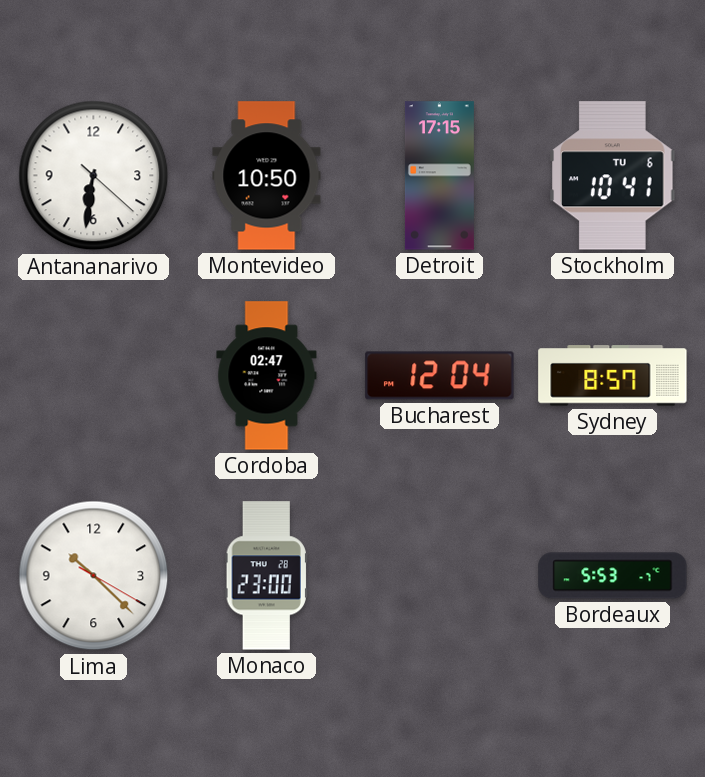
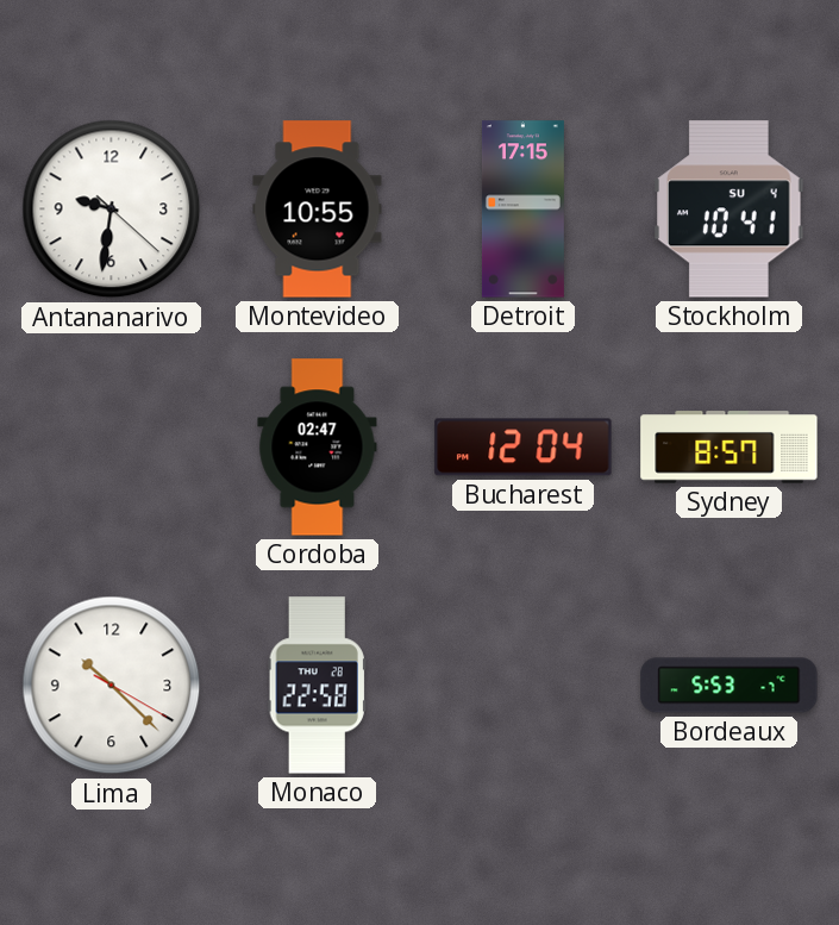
Antananarivo: 6:31 -> 9:31
Montevideo: 10:50 -> 10:55
Stockholm date: TU 6 -> SU 4
Monaco: 23:00 -> 22:58
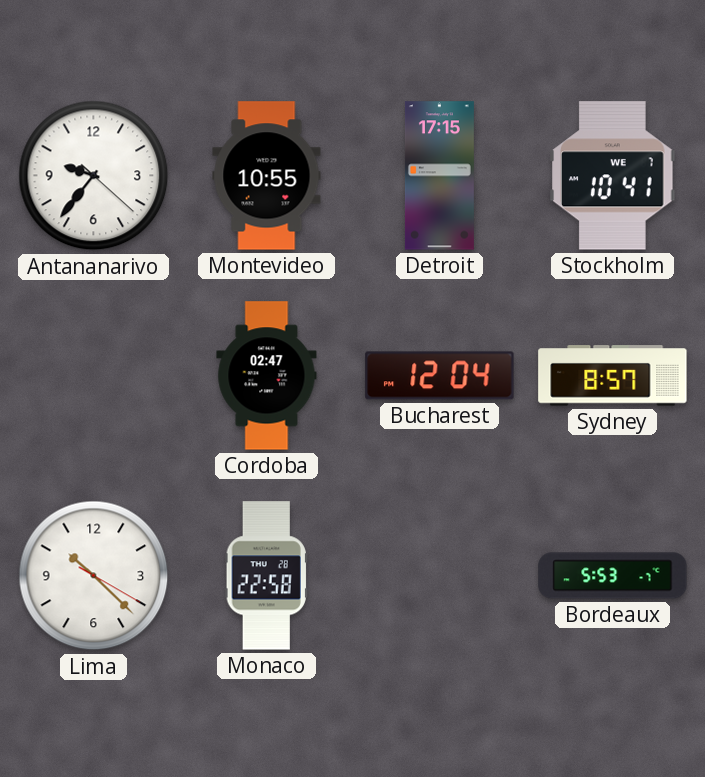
Antananarivo: 9:31 -> 9:36
Stockholm date: SU 4 -> WE 7
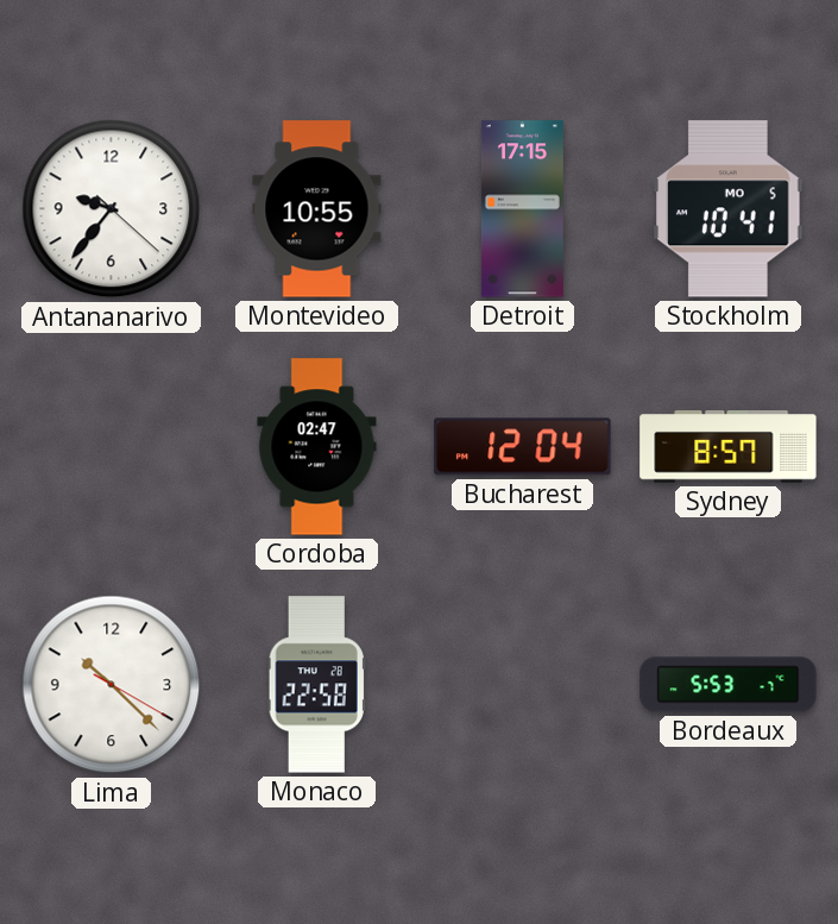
Stockholm date: WE 7 -> MO 5
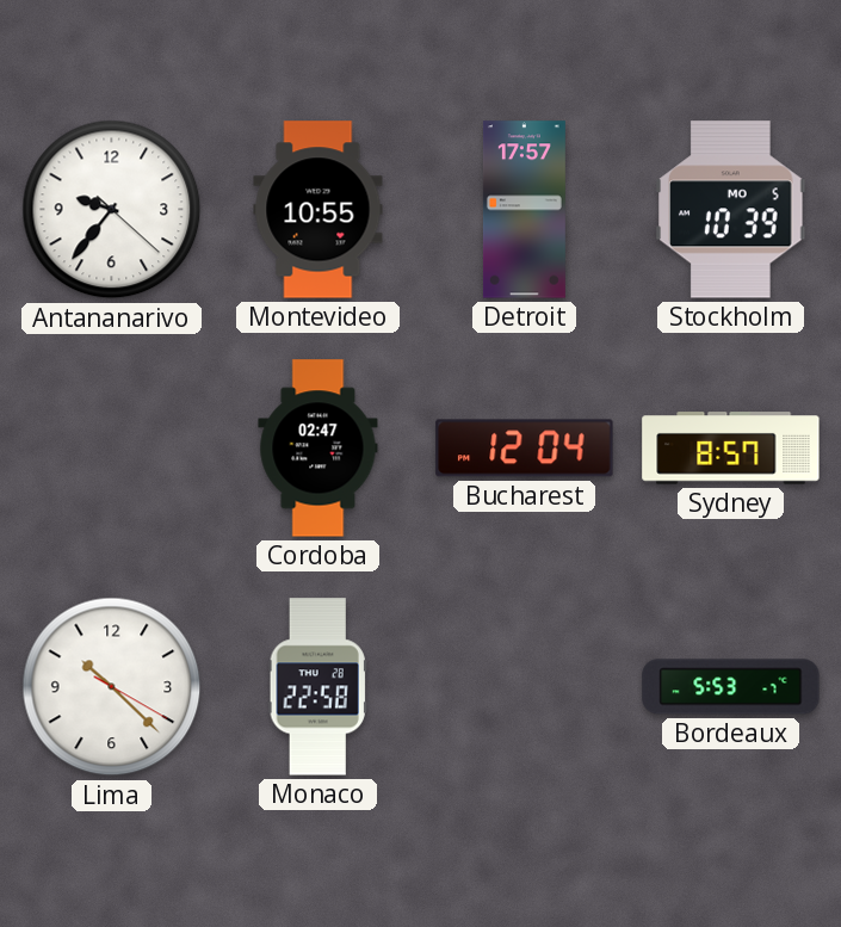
Detroit: 17:15 -> 17:57
Stockholm: 10:41 -> 10:39
